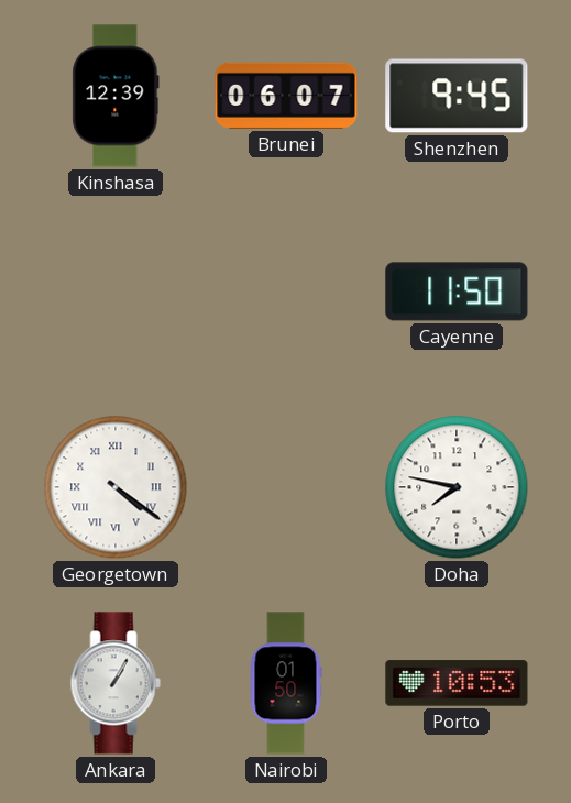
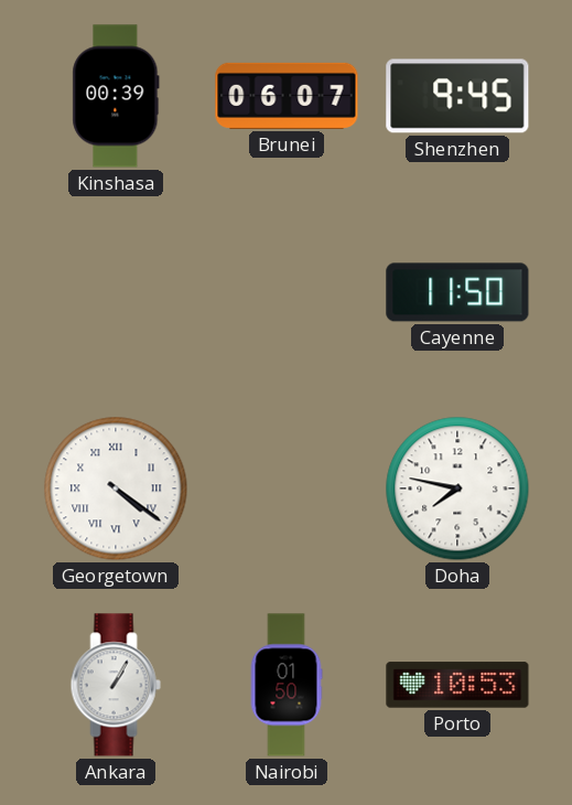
Kinshasa: 12:39 -> 00:39
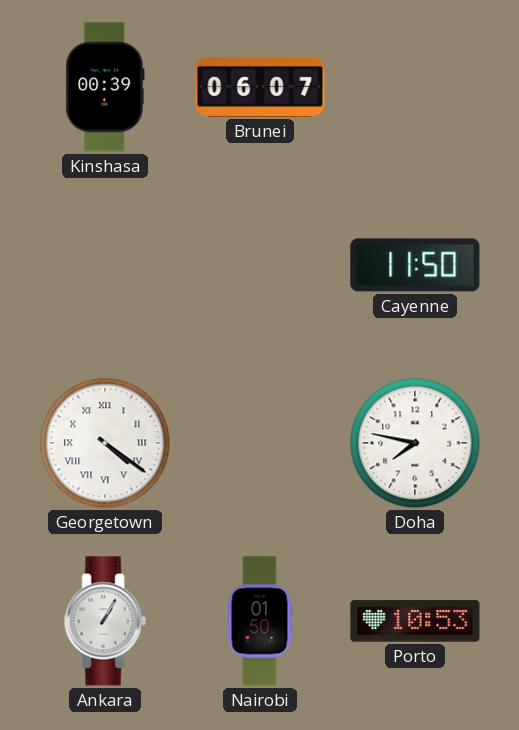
Shenzhen: 9:45 -> none
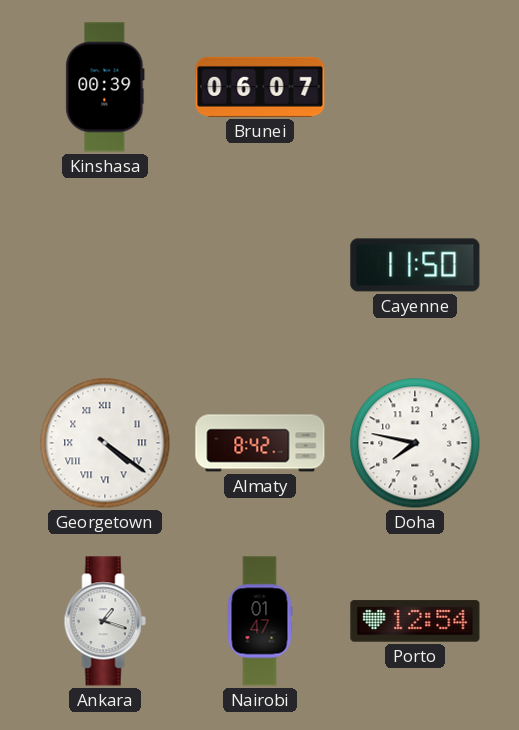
Almaty: none -> 8:42
Ankara: 1:05 -> 1:18
Nairobi: 01:50 -> 01:47
Porto: 10:53 -> 12:54
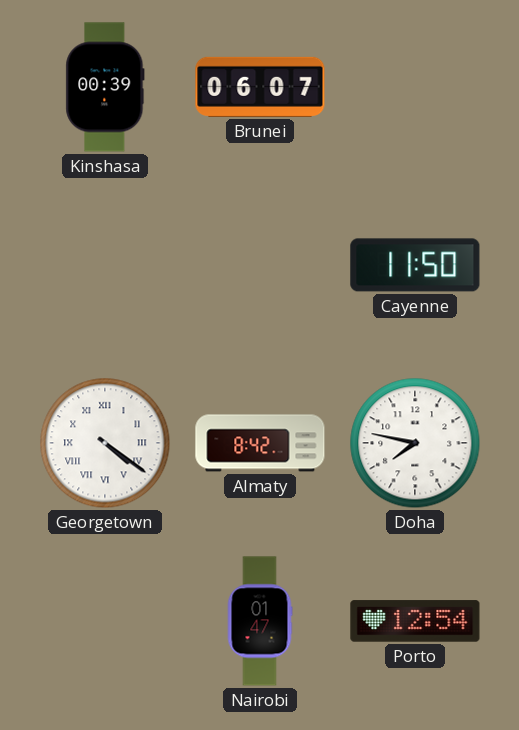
Ankara: 1:18 -> none
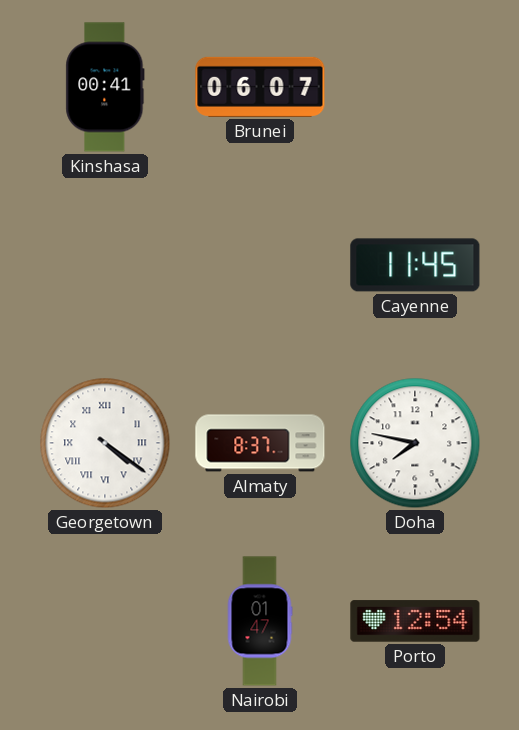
Kinshasa: 00:39 -> 00:41
Cayenne: 11:50 -> 11:45
Almaty: 8:42 -> 8:37
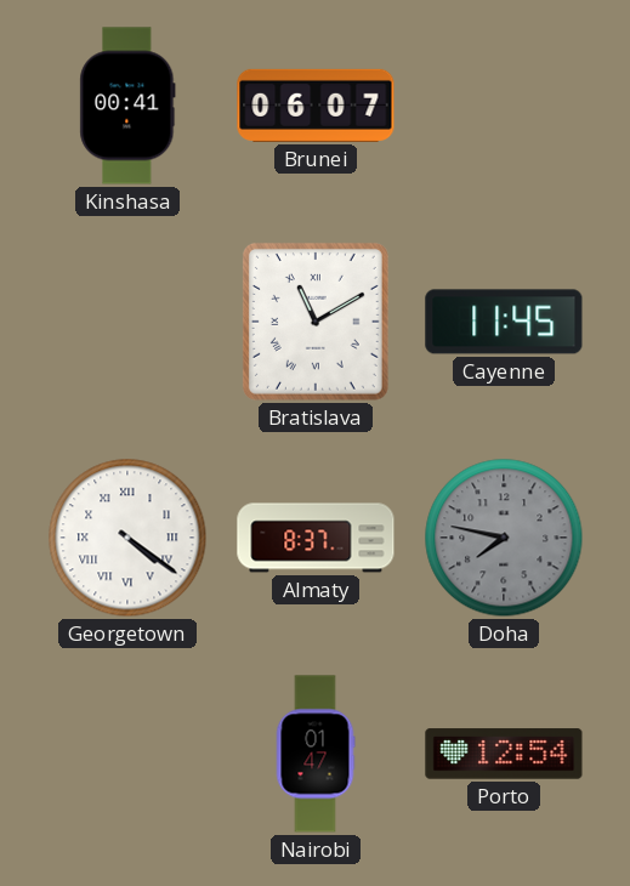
Bratislava: none -> 11:10
Doha dial: white -> grey
